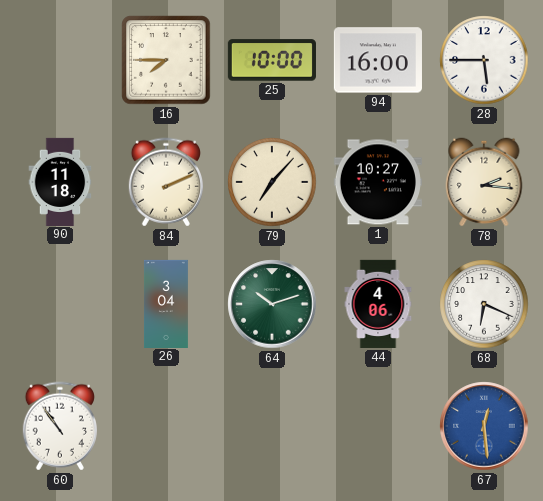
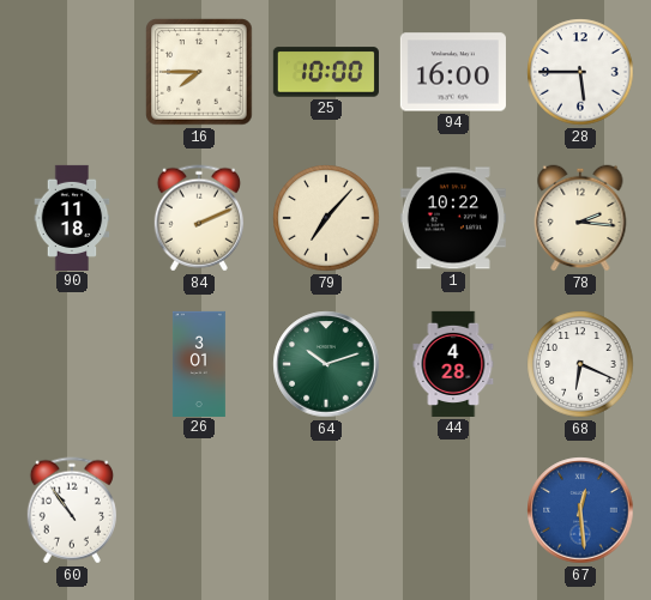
1: 10:27 -> 10:22
26: 3:04 -> 3:01
44: 4:06 -> 4:28
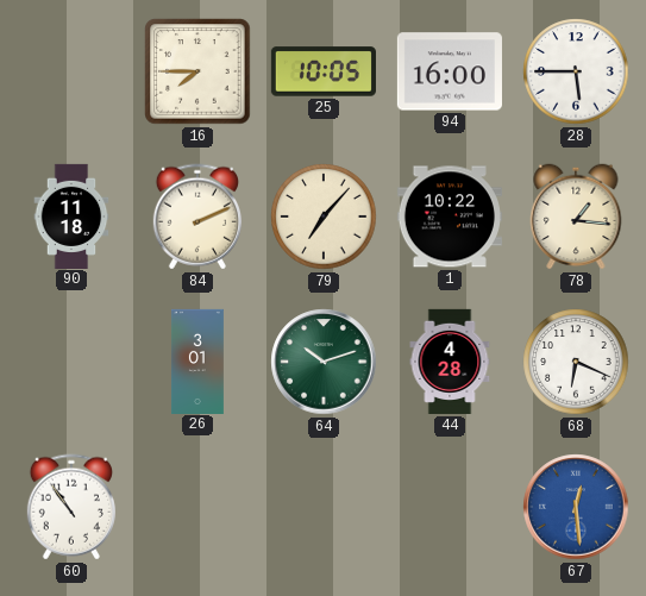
25: 10:00 -> 10:05
78: 2:16 -> 1:16
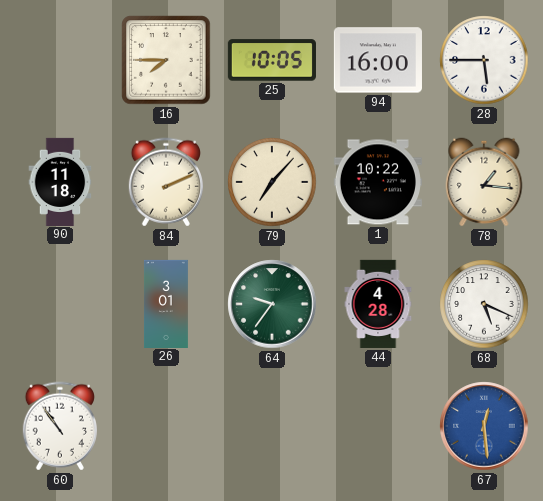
64: 10:12 -> 9:36
68: 6:19 -> 5:19
